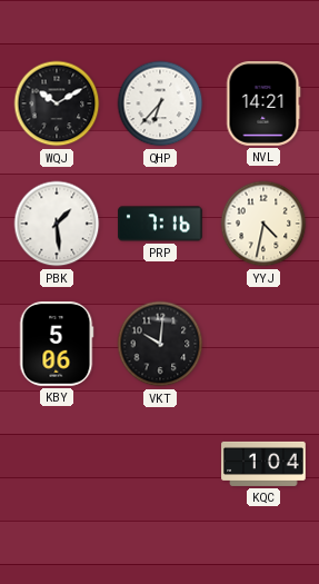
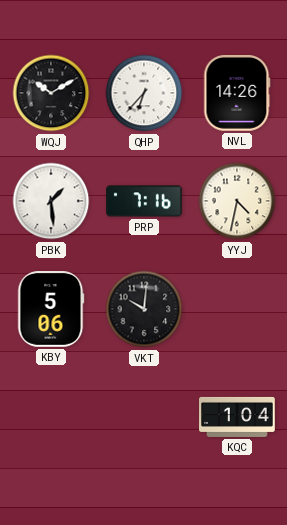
NVL: 14:21 -> 14:26
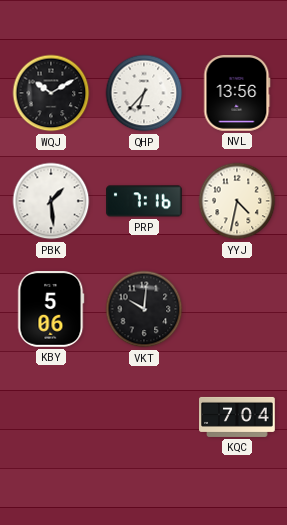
NVL: 14:26 -> 13:56
KQC: 1:04 -> 7:04
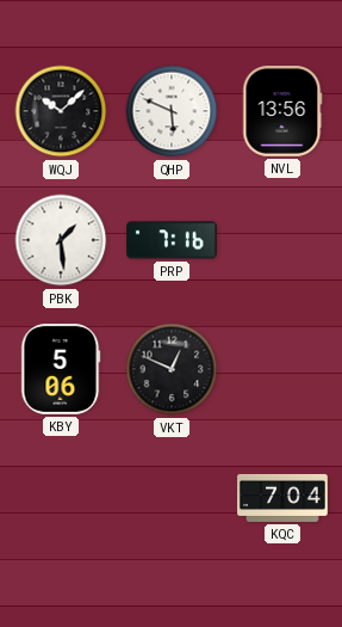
WQJ: 10:10 -> 10:08
QHP: 6:37 -> 5:49
YYJ: 4:32 -> none
VKT: 10:01 -> 12:49
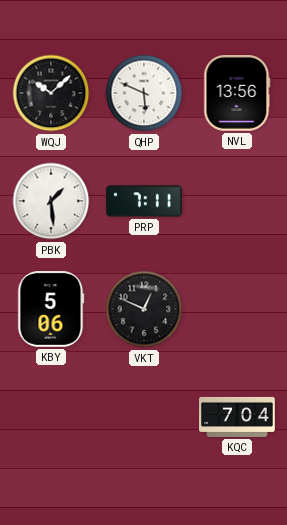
PRP: 7:16 -> 7:11
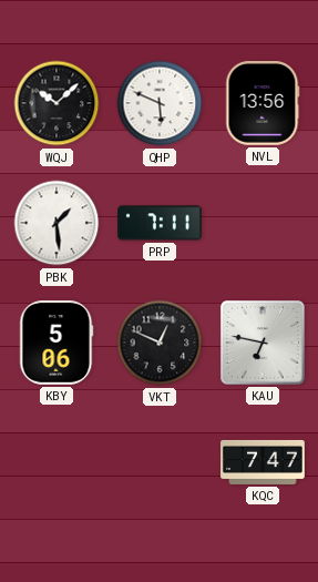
KAU: none -> 6:47
KQC: 7:04 -> 7:47
